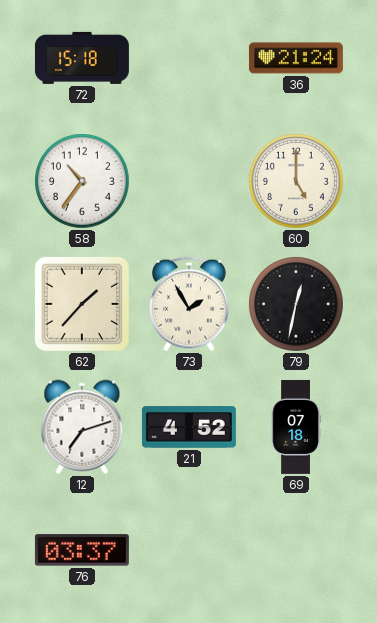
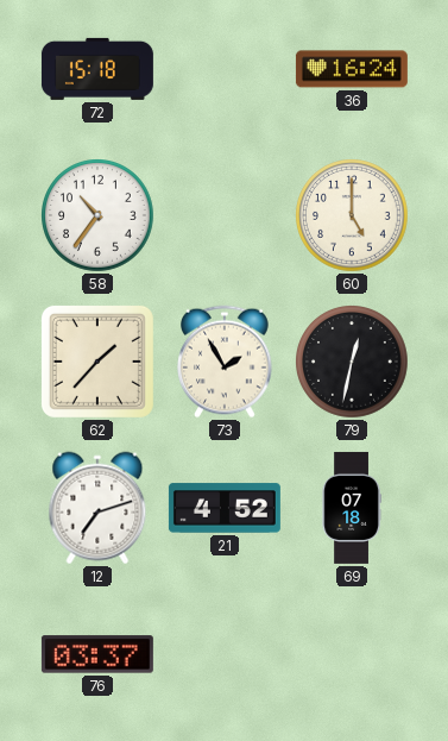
36: 21:24 -> 16:24
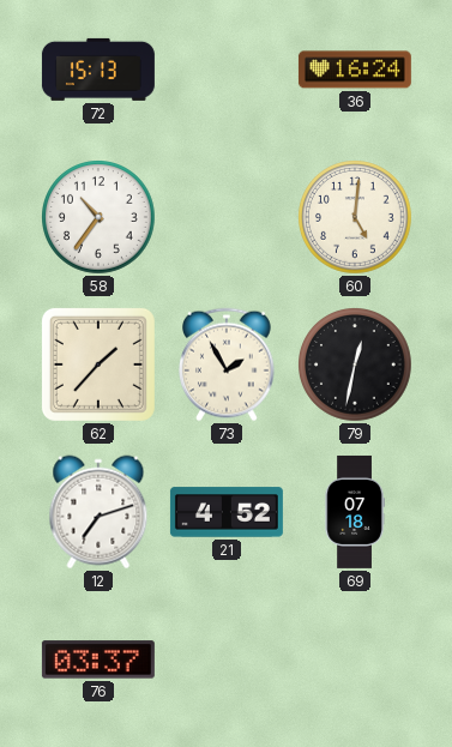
72: 15:18 -> 15:13
60: 5:00 -> 5:01
